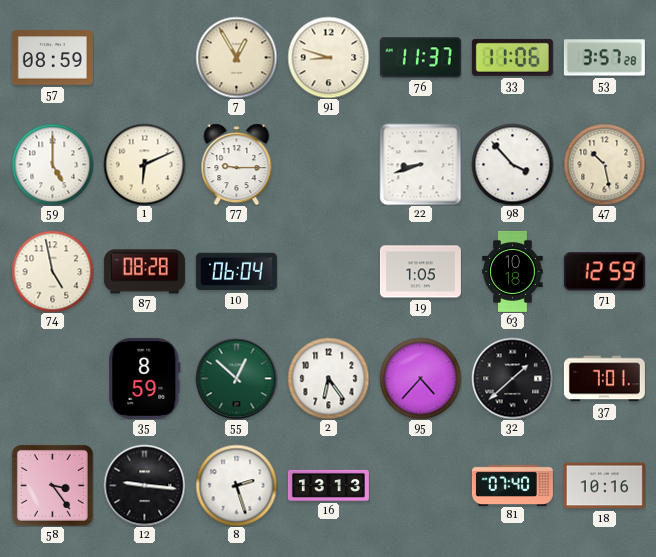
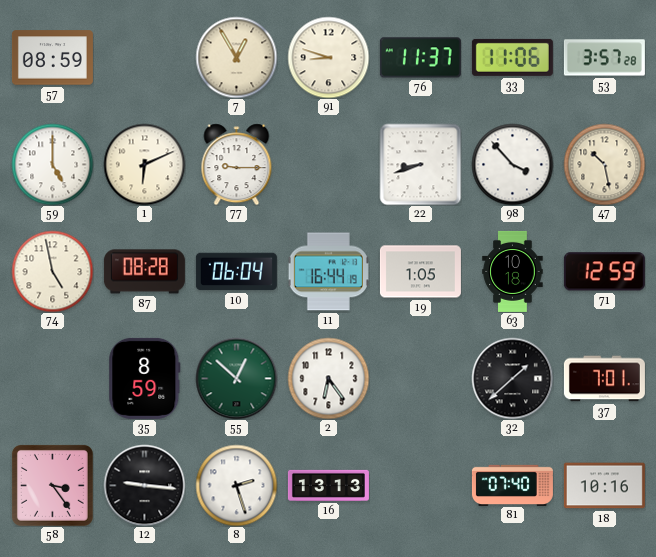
11: none -> 16:44
95: 4:37 -> none
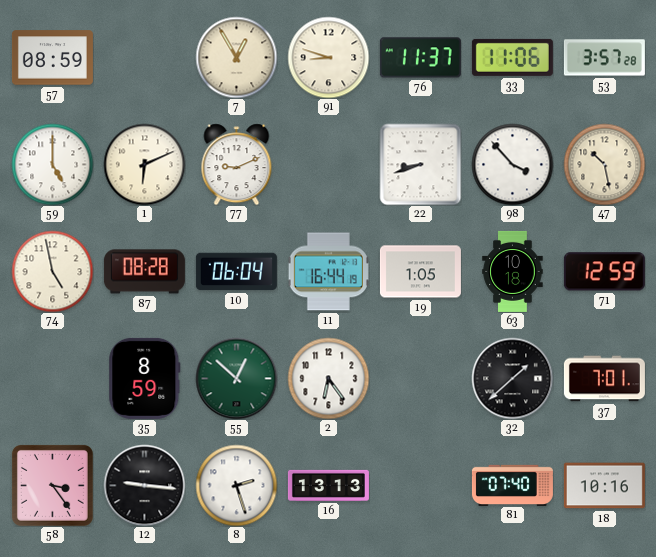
77: 9:15 -> 9:11
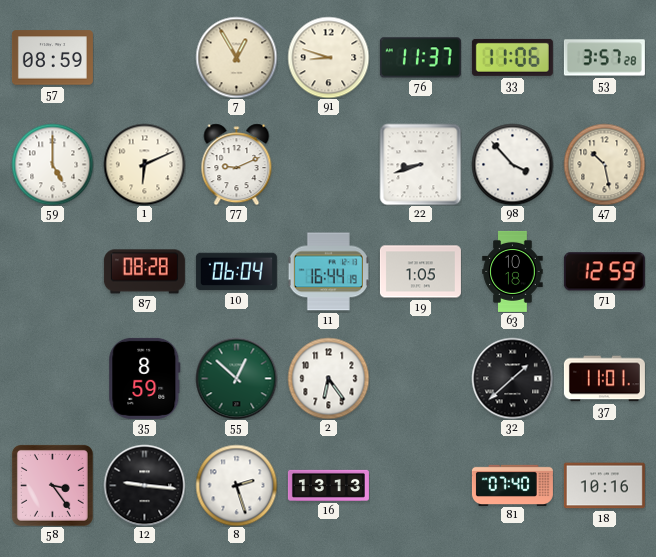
74: 4:58 -> none
37: 7:01 -> 11:01
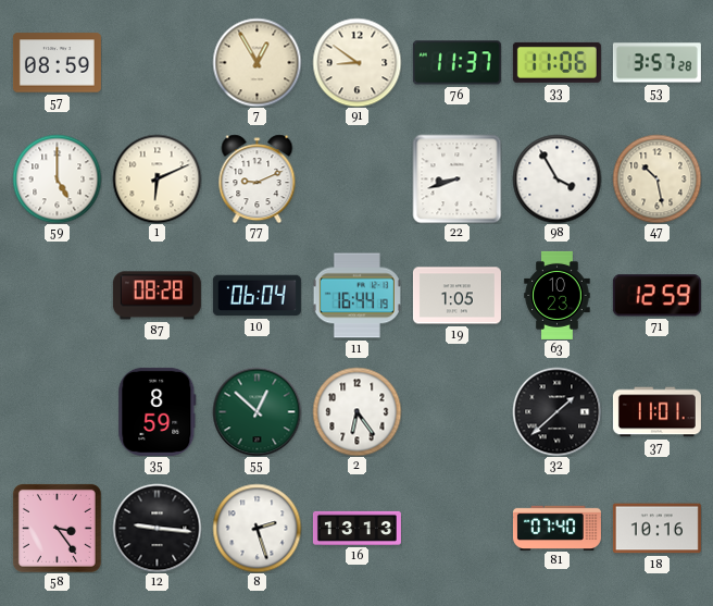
91: 8:48 -> 8:51
98: 3:53 -> 3:55
63: 10:18 -> 10:23
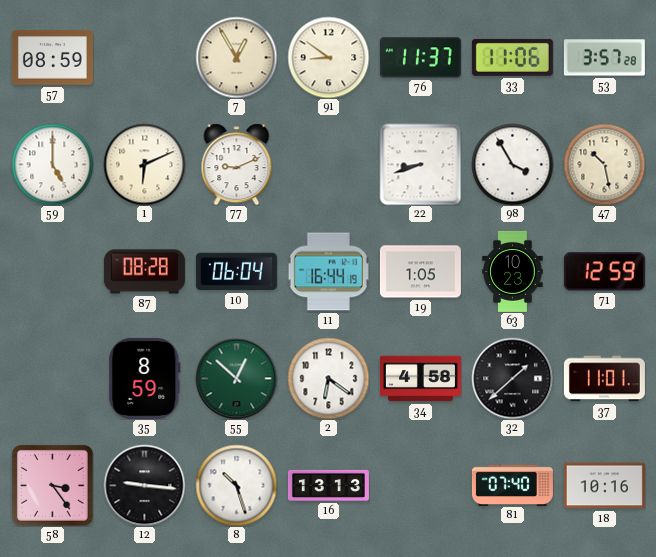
2: 6:24 -> 6:21
34: none -> 4:58
8: 2:27 -> 10:27
